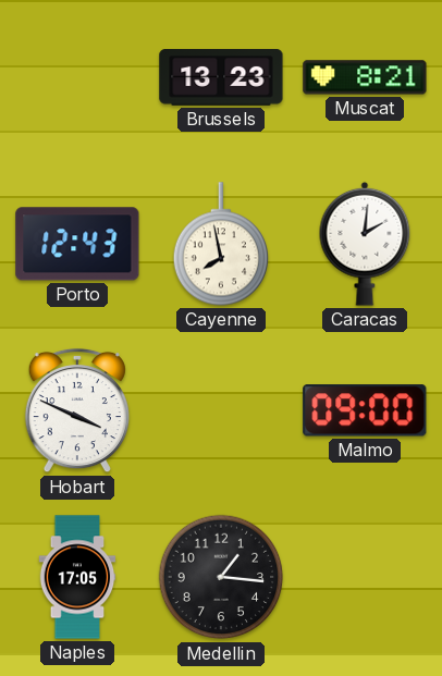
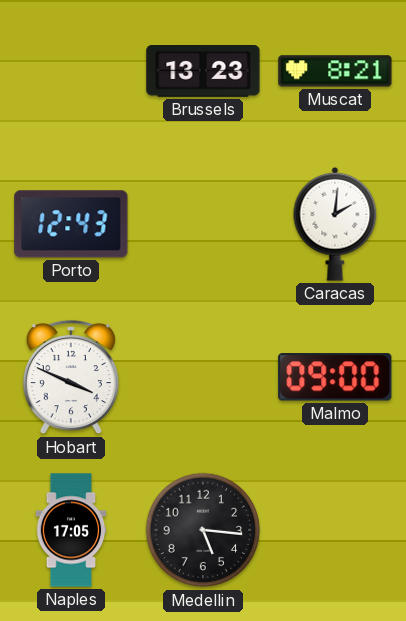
Cayenne: 7:58 -> none
Medellin: 1:16 -> 5:16
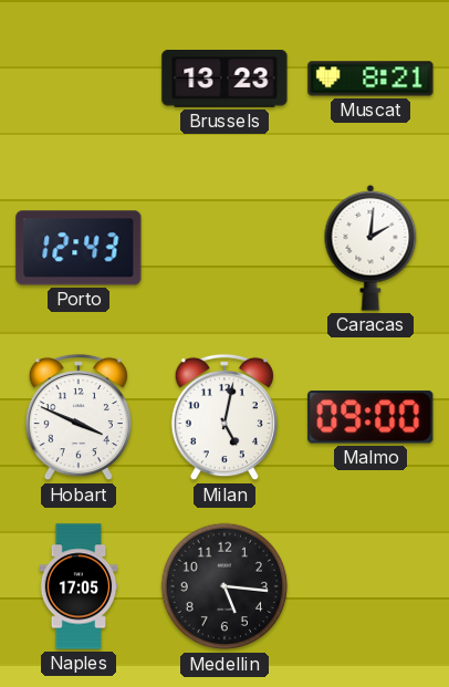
Milan: none -> 5:02
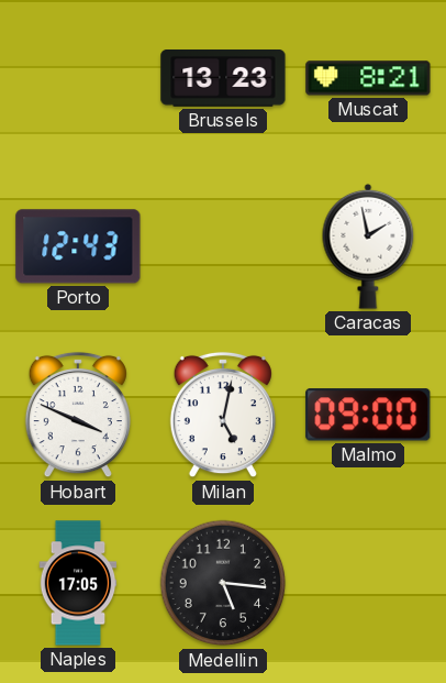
Caracas: 2:01 -> 1:58
